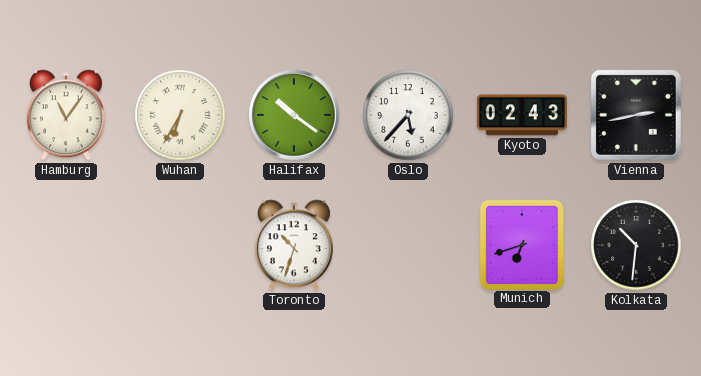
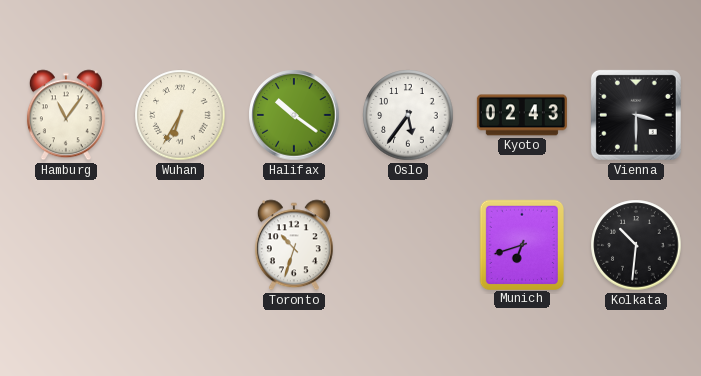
Oslo: 5:37 -> 5:36
Vienna: 2:43 -> 3:30
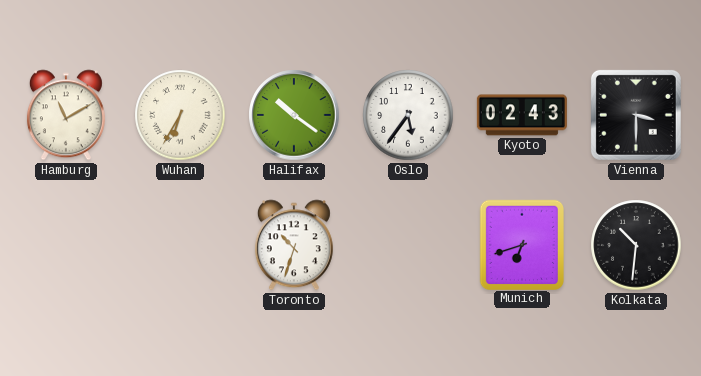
Hamburg: 11:06 -> 11:10
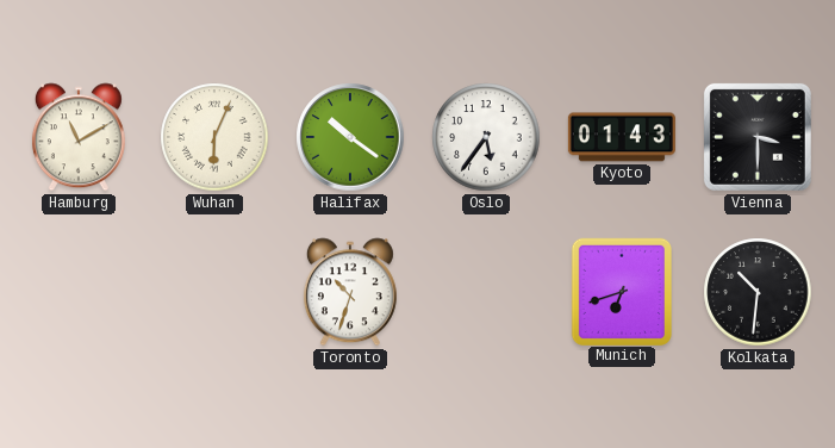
Wuhan: 6:35 -> 6:04
Kyoto: 02:43 -> 01:43
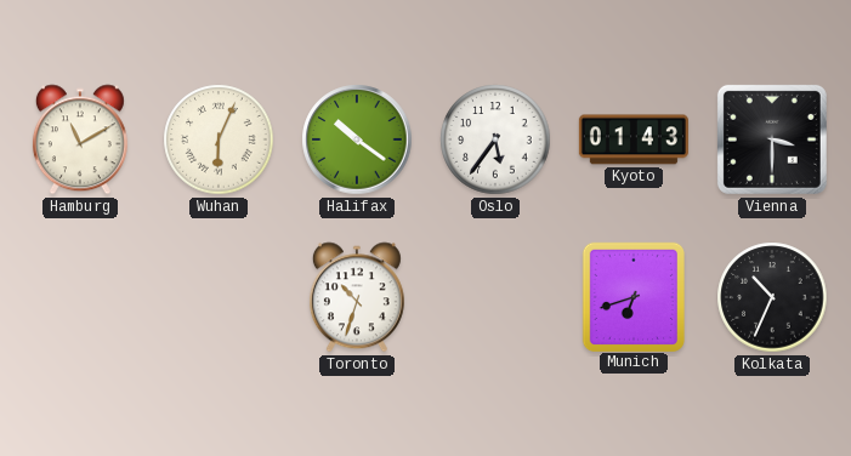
Kolkata: 10:31 -> 10:34
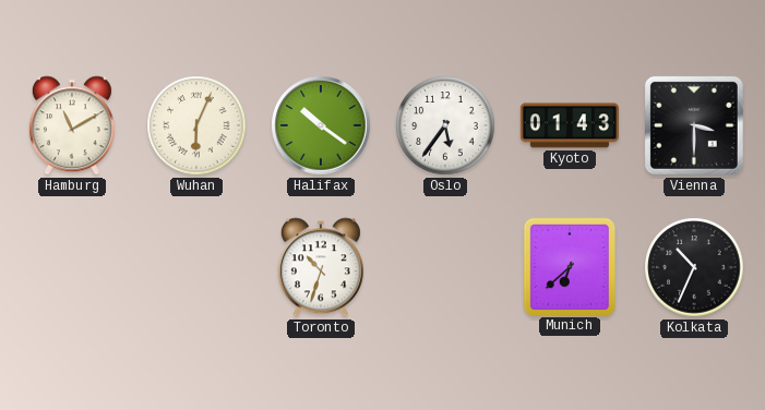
Munich: 6:42 -> 6:38
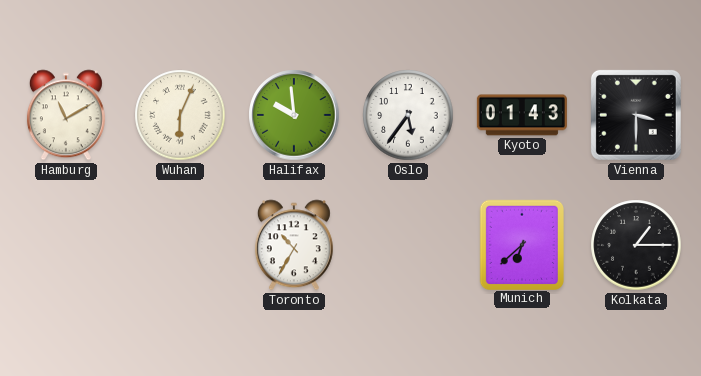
Halifax: 10:21 -> 9:59
Toronto: 10:33 -> 10:35
Kolkata: 10:34 -> 1:15
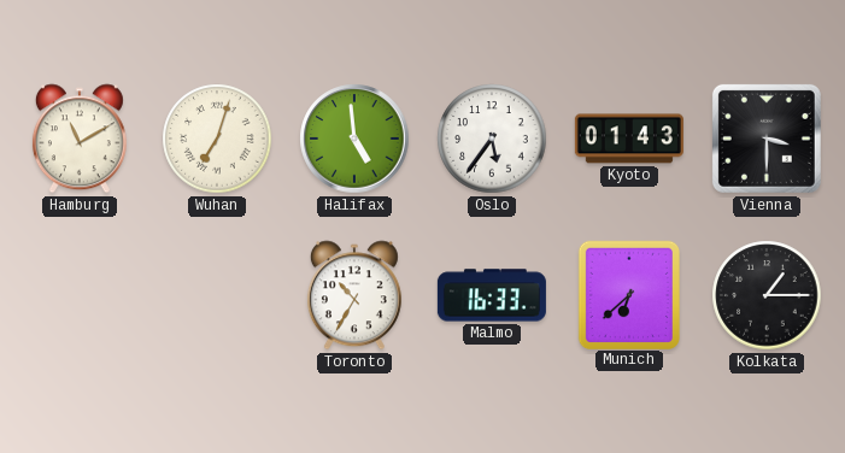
Wuhan: 6:04 -> 7:03
Halifax: 9:59 -> 4:59
Malmo: none -> 16:33
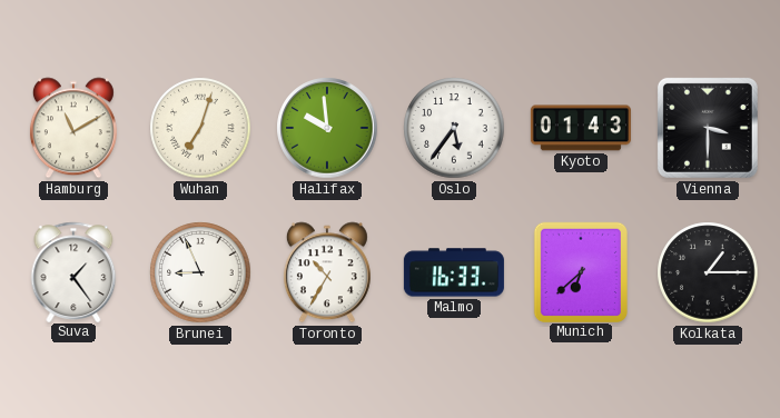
Halifax: 4:59 -> 9:59
Suva: none -> 1:24
Brunei: none -> 8:56
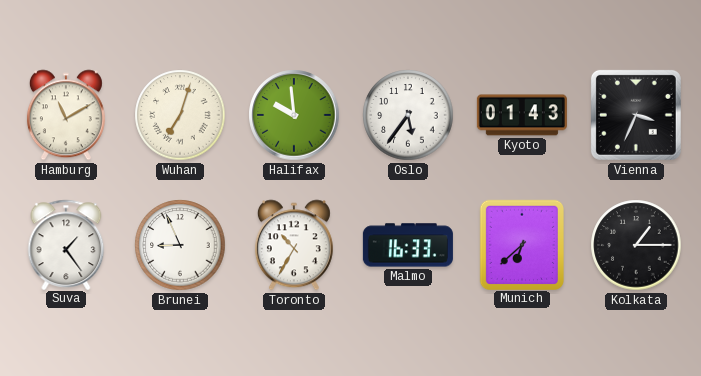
Vienna: 3:30 -> 3:34
